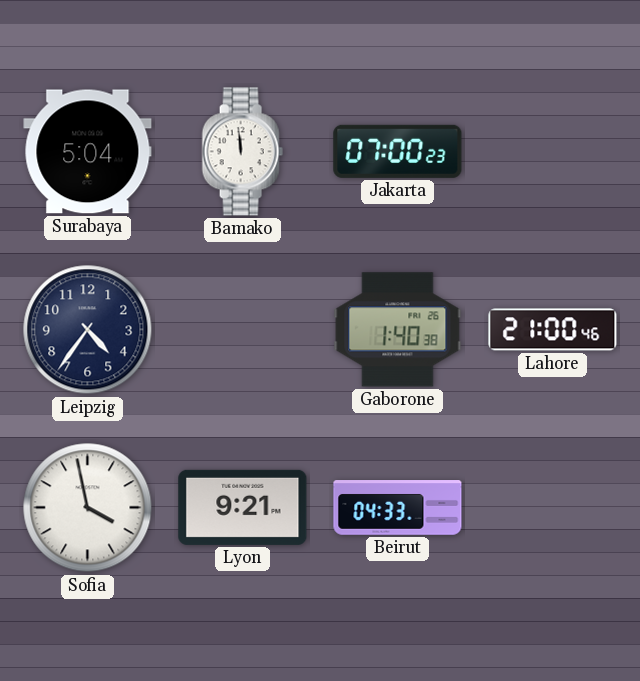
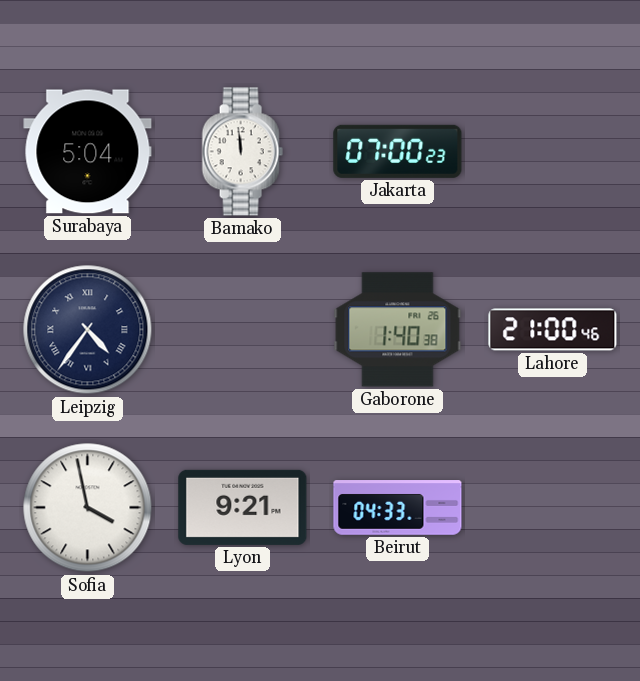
Leipzig numerals: Arabic -> Roman
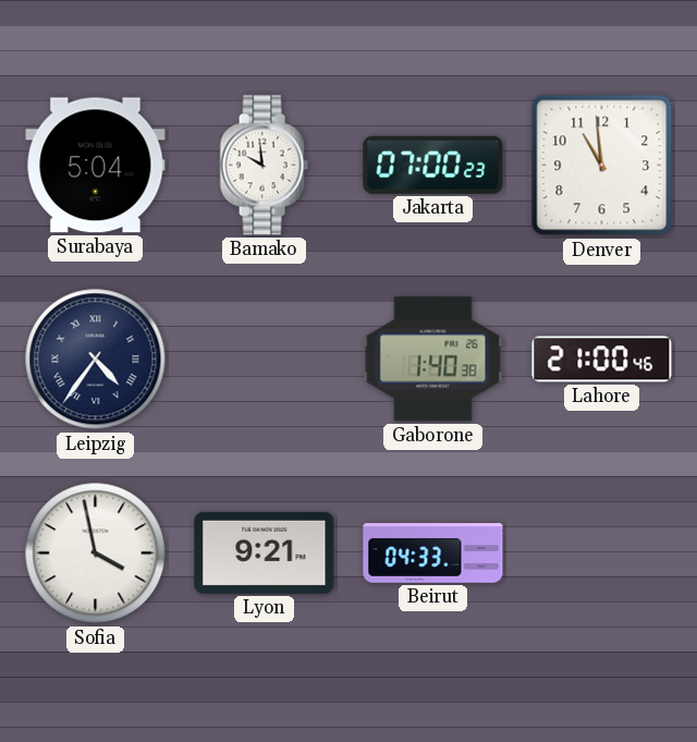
Bamako: 11:59 -> 9:59
Denver: none -> 10:59
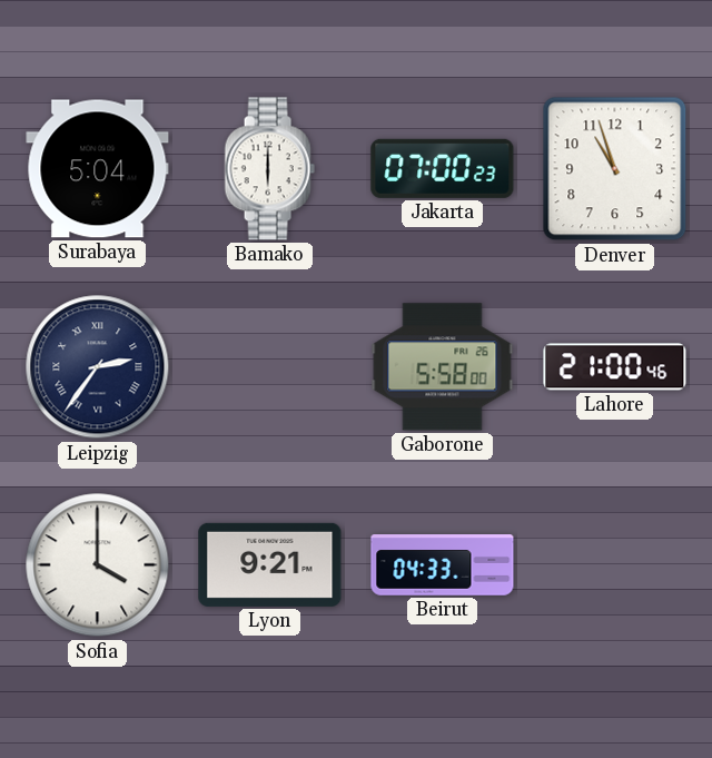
Bamako: 9:59 -> 6:00
Denver: 10:59 -> 10:57
Leipzig: 4:36 -> 2:36
Gaborone: 1:40 -> 5:58
Sofia: 3:58 -> 4:00
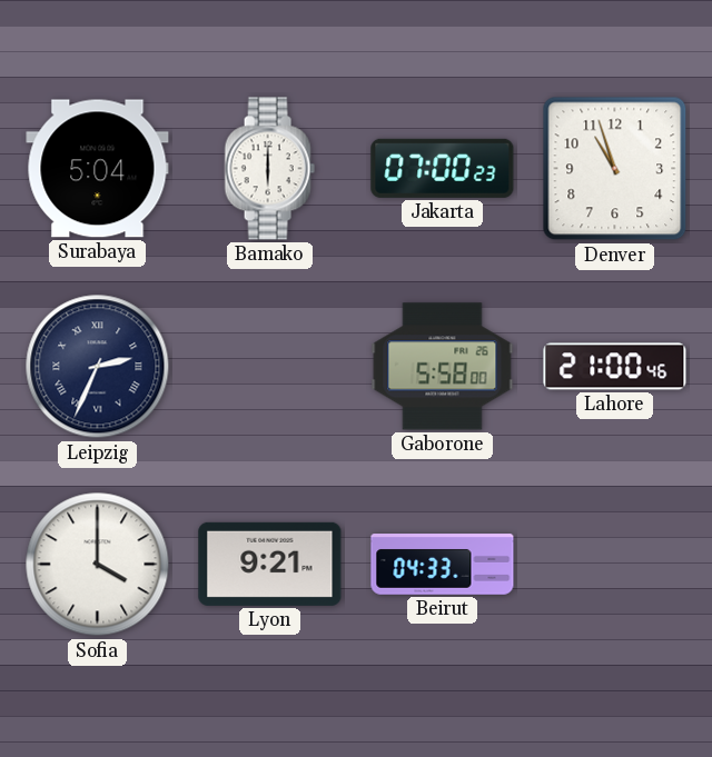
Leipzig: 2:36 -> 2:34
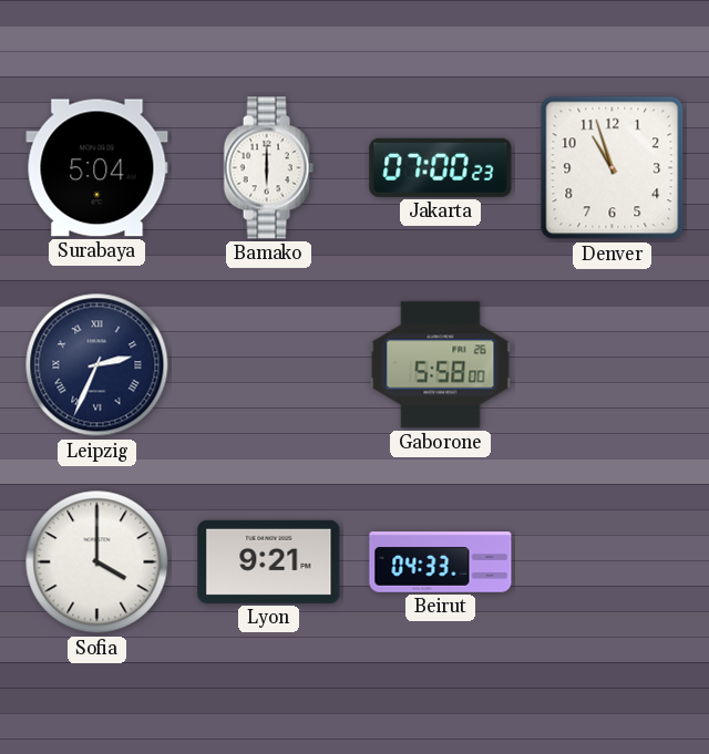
Lahore: 21:00 -> none
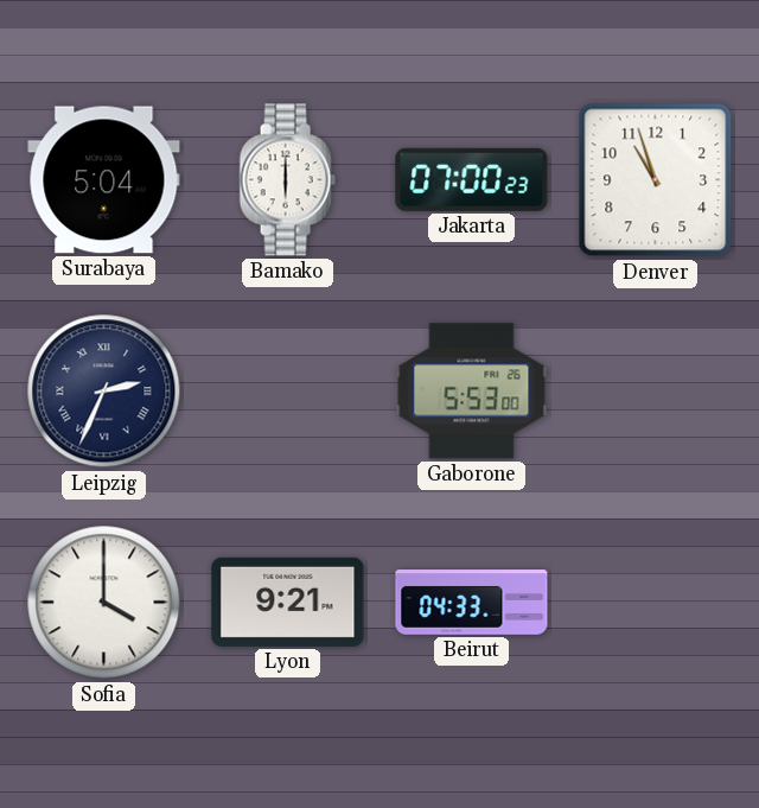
Gaborone: 5:58 -> 5:53
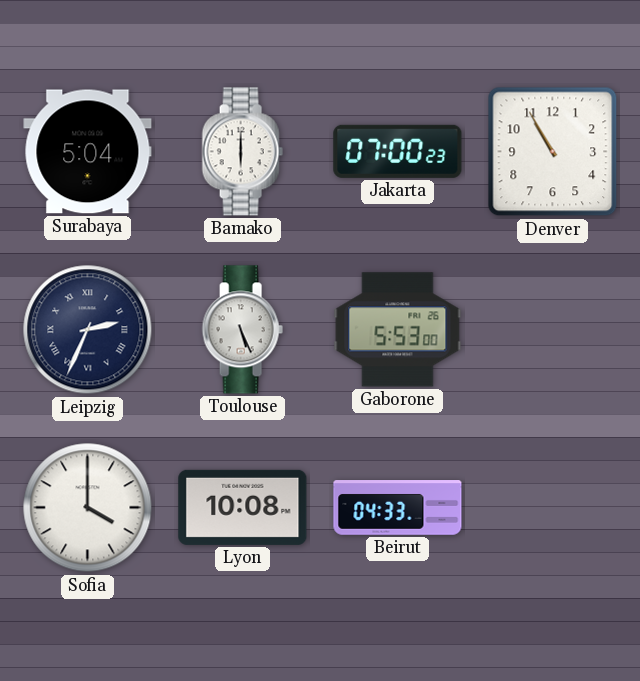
Denver: 10:57 -> 10:55
Toulouse: none -> 5:26
Lyon: 9:21 -> 10:08
